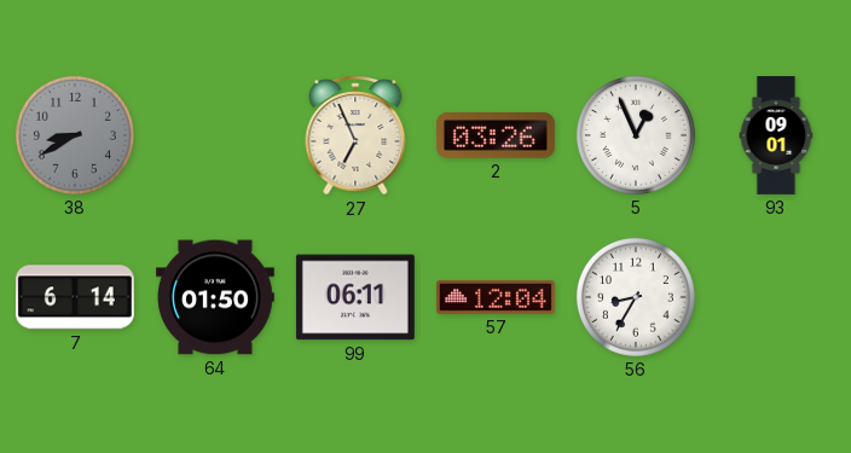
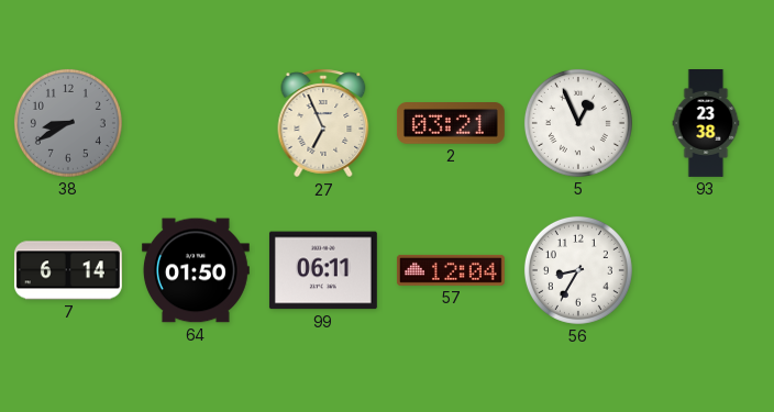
2: 03:26 -> 03:21
93: 09:01 -> 23:38
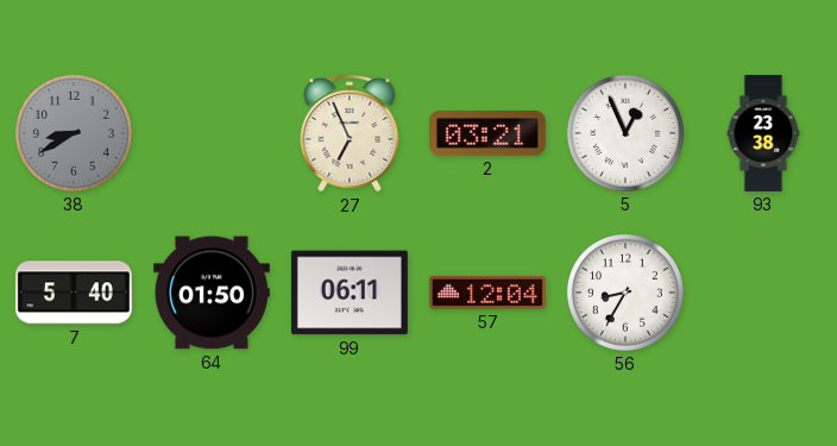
7: 6:14 -> 5:40
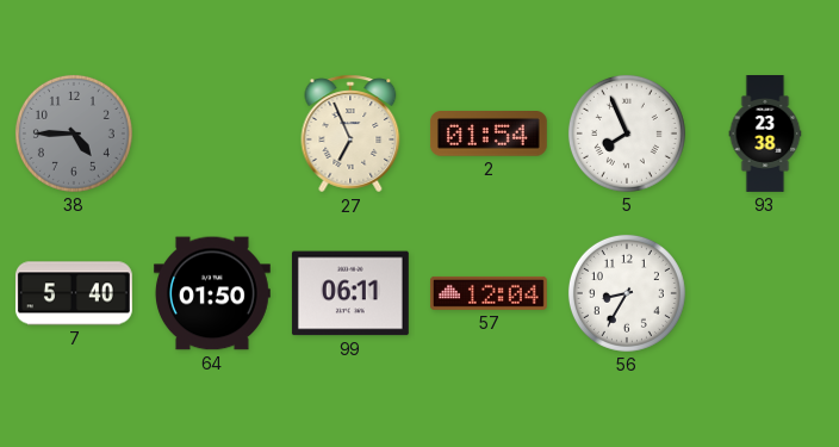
38: 8:40 -> 4:45
2: 03:21 -> 01:54
5: 12:56 -> 7:56
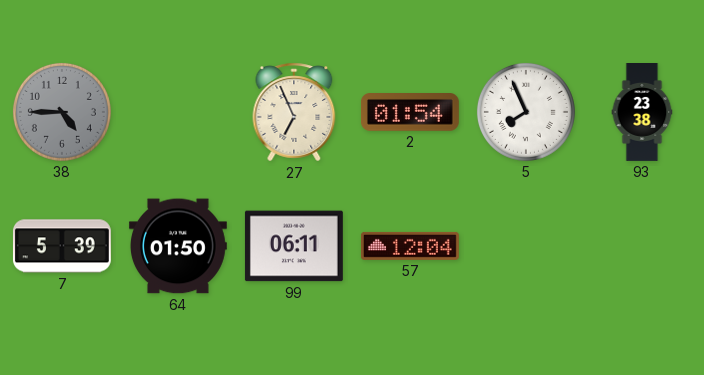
7: 5:40 -> 5:39
56: 8:35 -> none
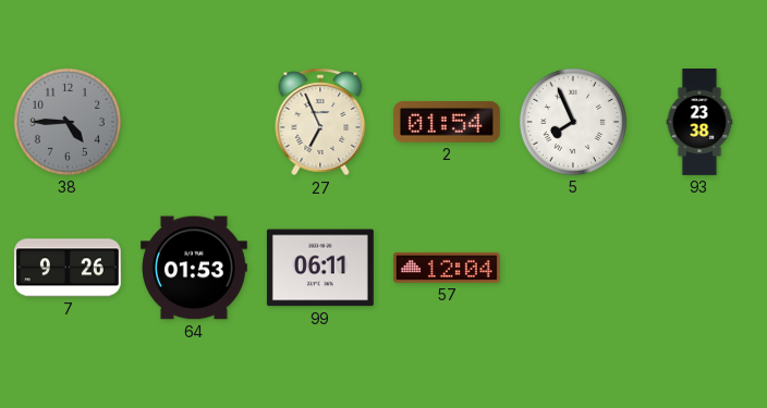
7: 5:39 -> 9:26
64: 01:50 -> 01:53
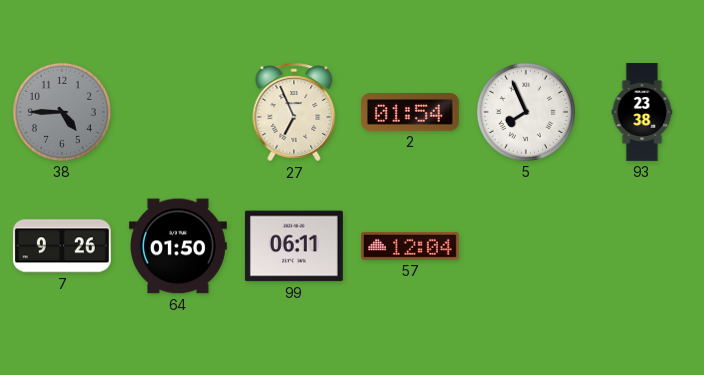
64: 01:53 -> 01:50
